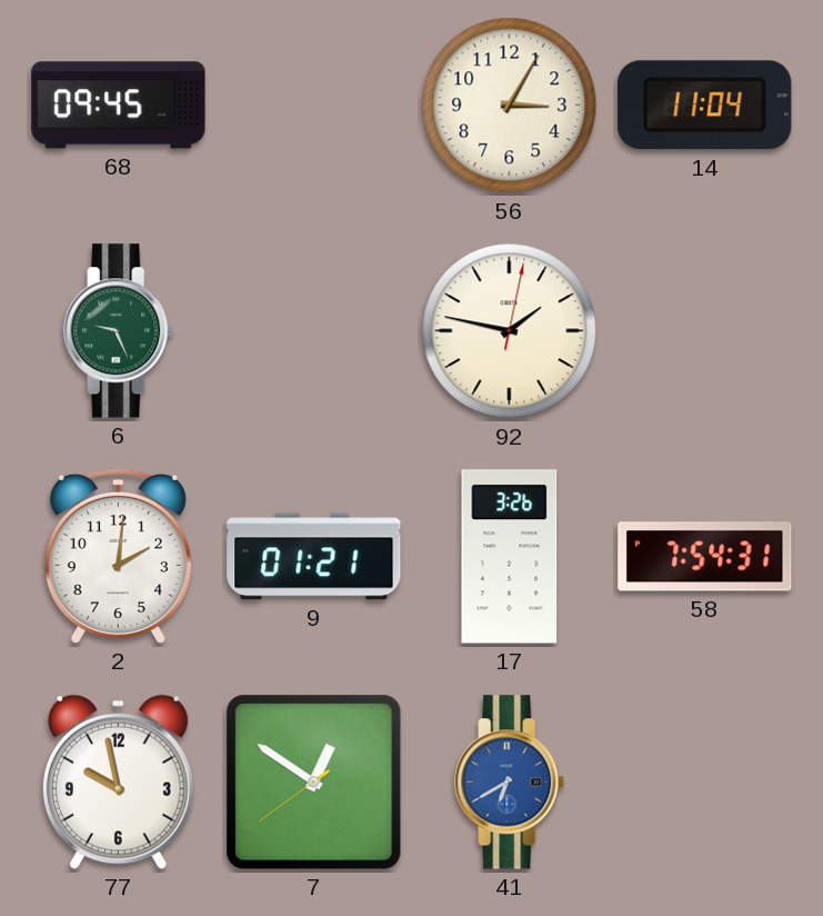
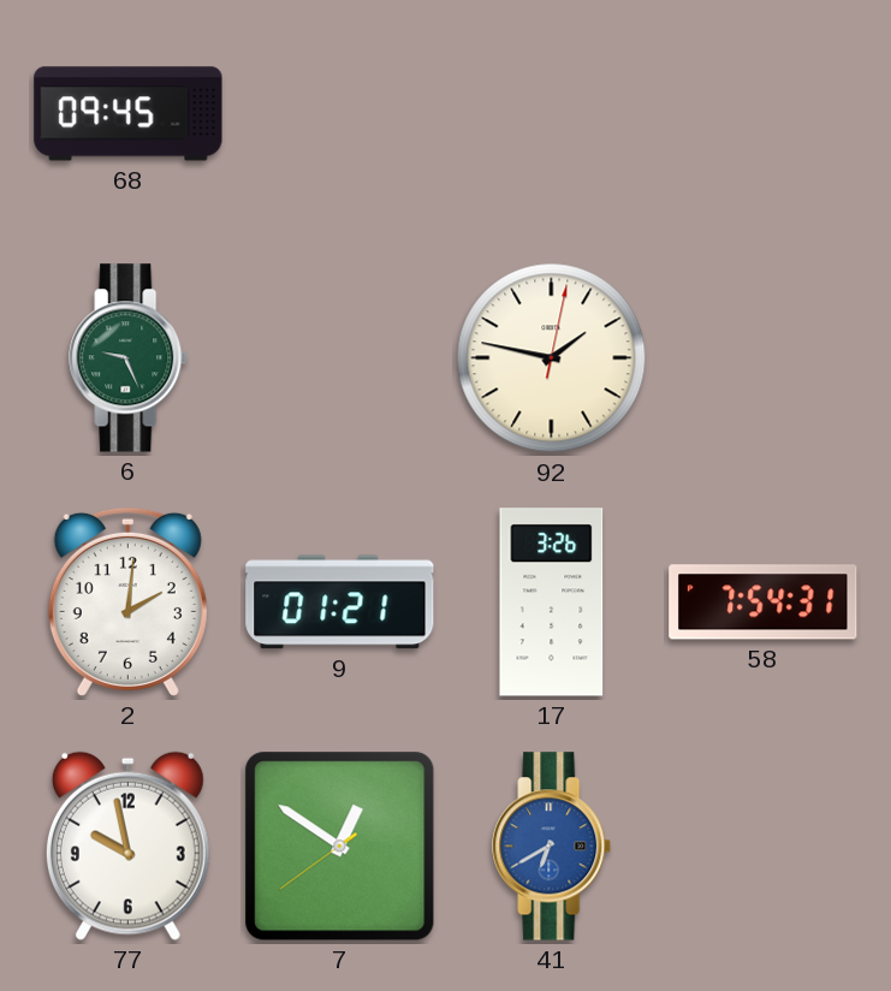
56: 3:05 -> none
14: 11:04 -> none
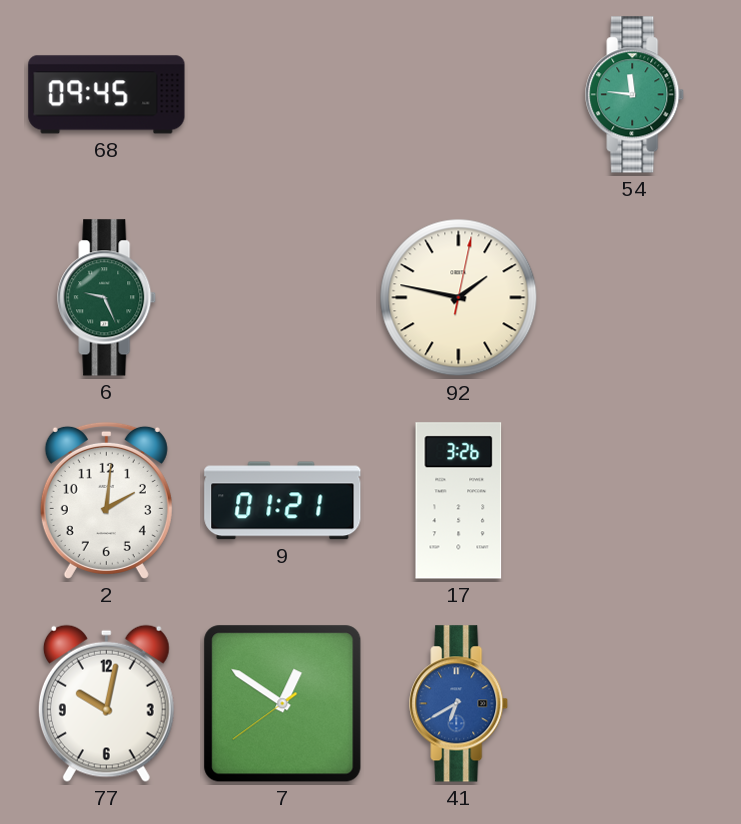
54: none -> 11:46
58: 7:54 -> none
77: 9:58 -> 10:02
